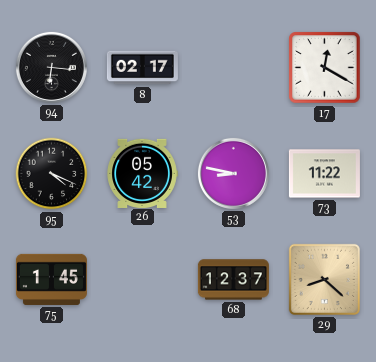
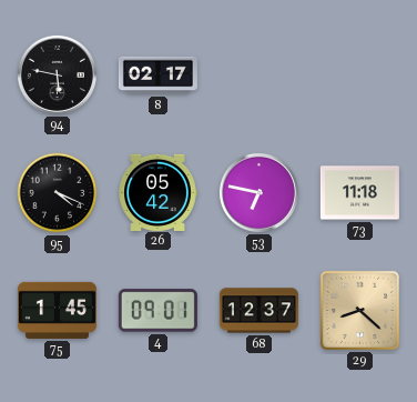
94: 6:16 -> 5:47
17: 12:20 -> none
53: 8:47 -> 6:47
73: 11:22 -> 11:18
4: none -> 09:01
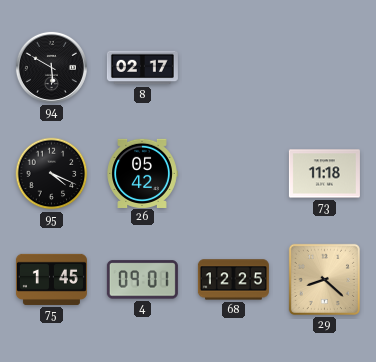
94: 5:47 -> 5:50
53: 6:47 -> none
68: 12:37 -> 12:25
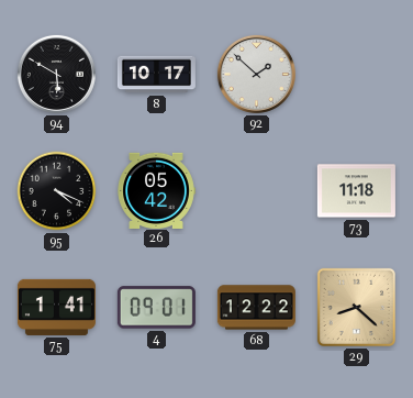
8: 02:17 -> 10:17
92: none -> 1:52
75: 1:45 -> 1:41
68: 12:25 -> 12:22
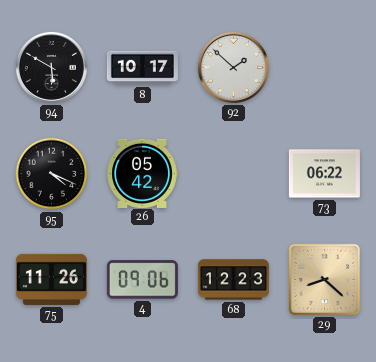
73: 11:18 -> 06:22
75: 1:41 -> 11:26
4: 09:01 -> 09:06
68: 12:22 -> 12:23
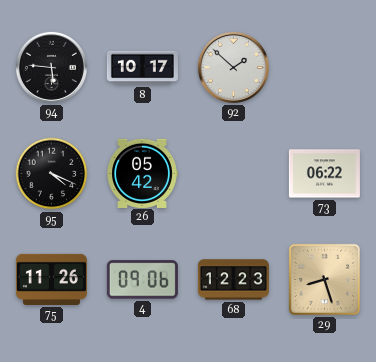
94: 5:50 -> 5:46
29: 8:22 -> 8:27
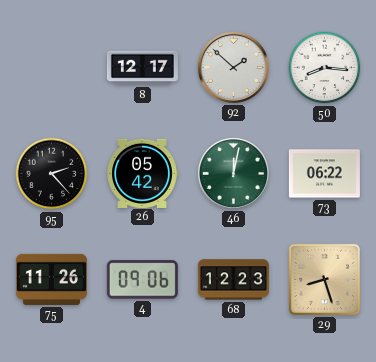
94: 5:46 -> none
8: 10:17 -> 12:17
50: none -> 8:16
95: 4:19 -> 2:23
46: none -> 12:02
